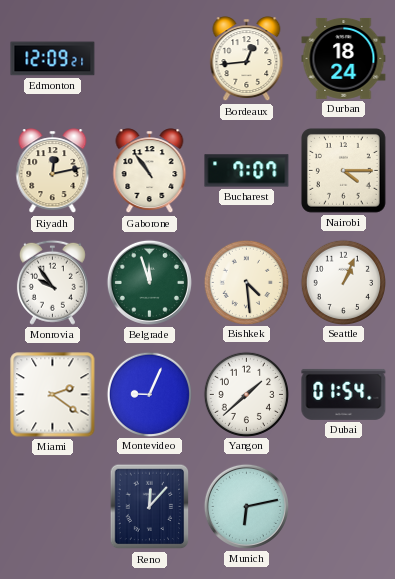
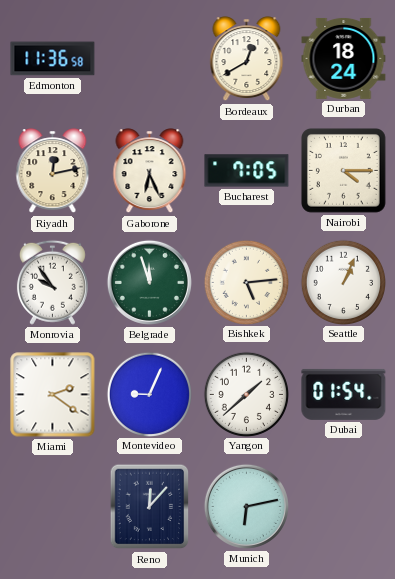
Edmonton: 12:09 -> 11:36
Bordeaux: 12:44 -> 12:40
Gaborone: 10:54 -> 6:26
Bucharest: 7:07 -> 7:05
Bishkek: 4:29 -> 5:14
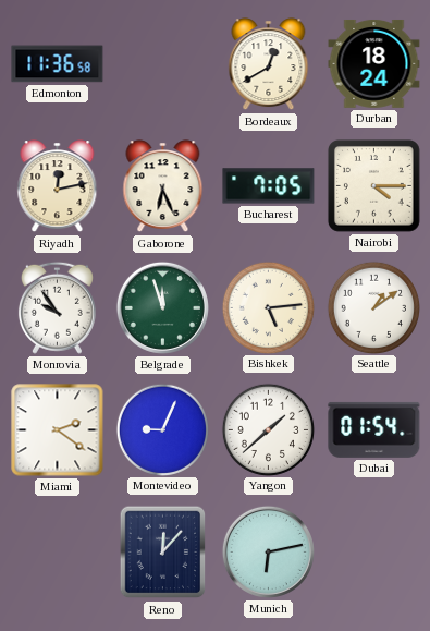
Seattle: 1:04 -> 1:09
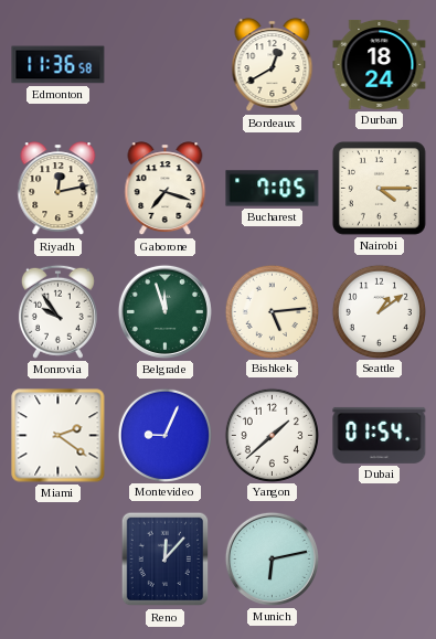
Gaborone: 6:26 -> 7:18
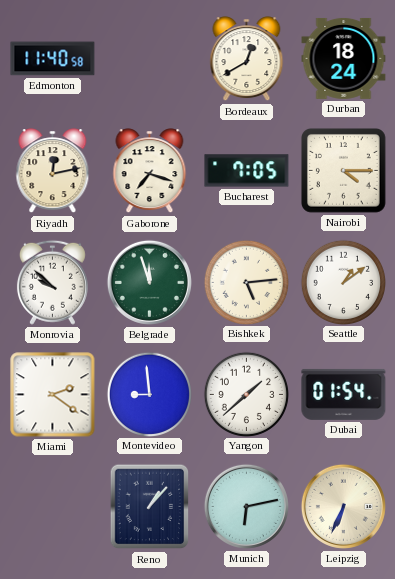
Edmonton: 11:36 -> 11:40
Monrovia: 9:54 -> 9:52
Montevideo: 9:04 -> 8:59
Reno: 12:07 -> 1:07
Leipzig: none -> 6:34
